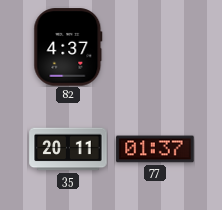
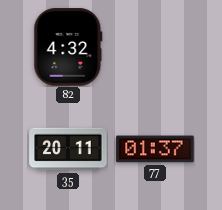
82: 4:37 -> 4:32
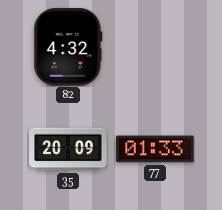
35: 20:11 -> 20:09
77: 01:37 -> 01:33
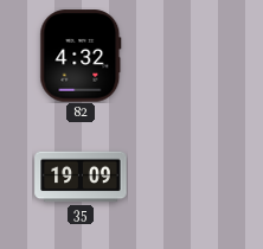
35: 20:09 -> 19:09
77: 01:33 -> none
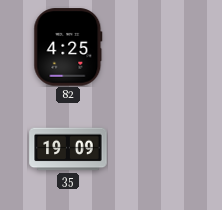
82: 4:32 -> 4:25
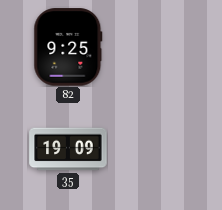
82: 4:25 -> 9:25
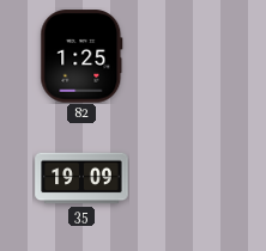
82: 9:25 -> 1:25
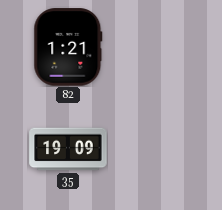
82: 1:25 -> 1:21
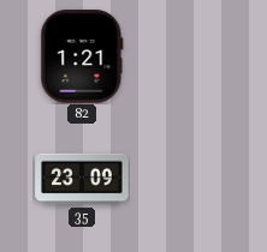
35: 19:09 -> 23:09
